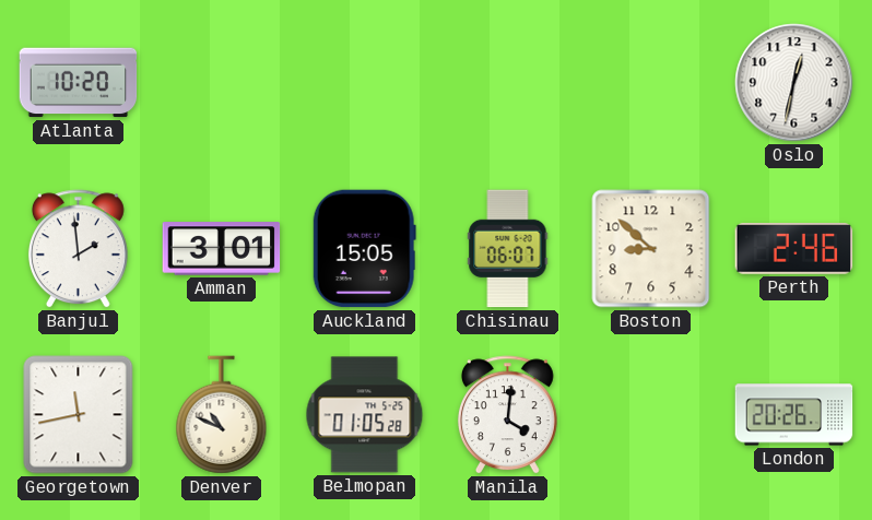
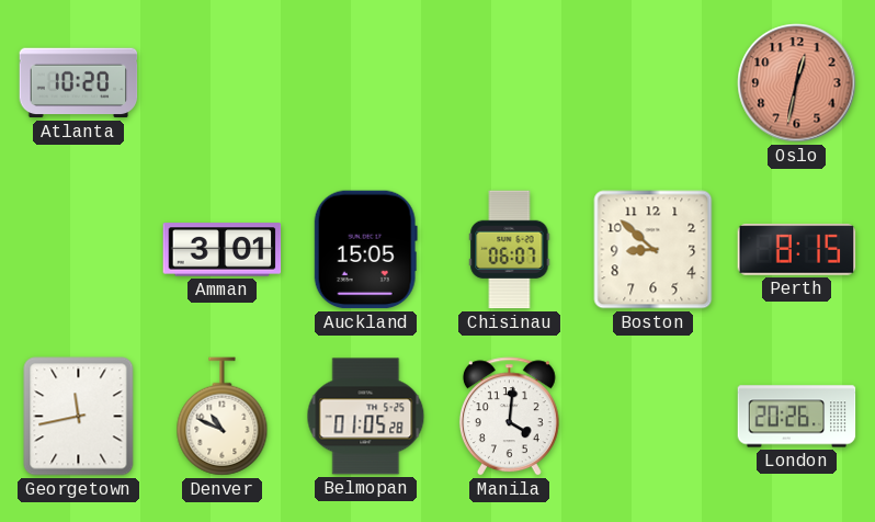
Oslo dial: white -> salmon
Banjul: 1:59 -> none
Perth: 2:46 -> 8:15
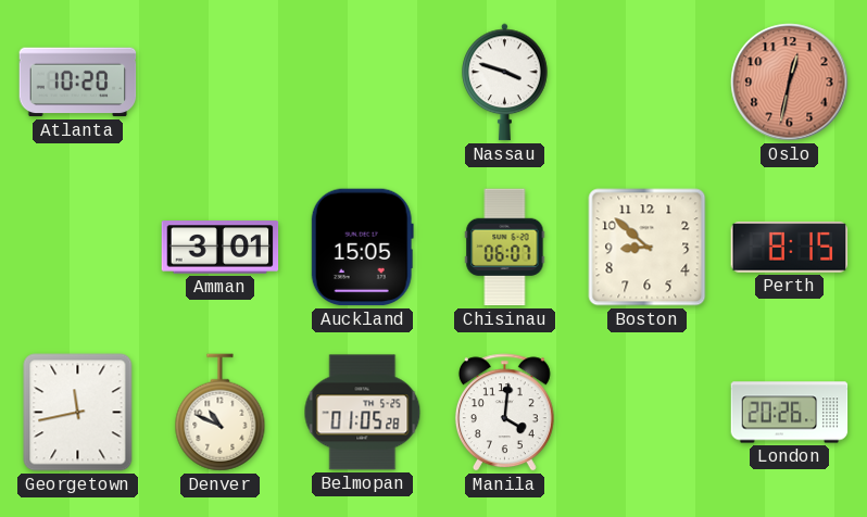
Nassau: none -> 3:48
